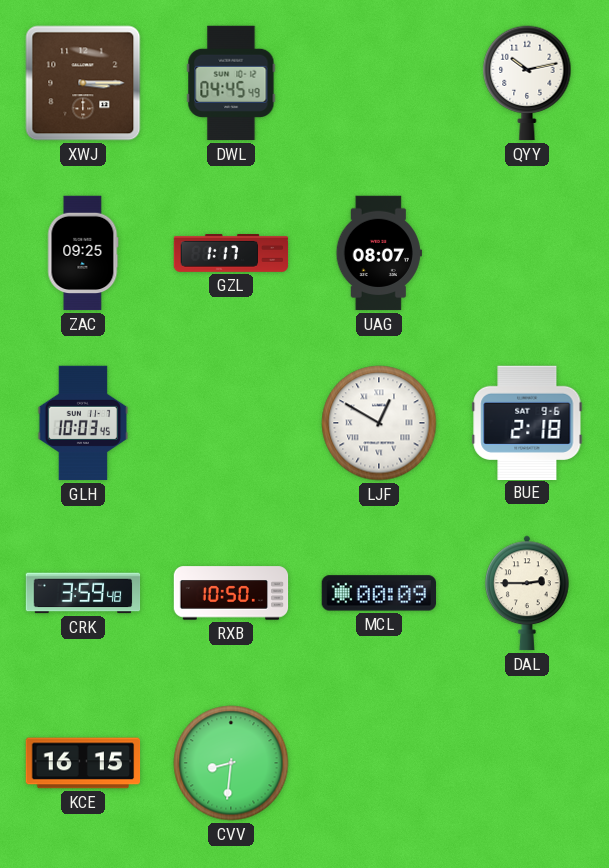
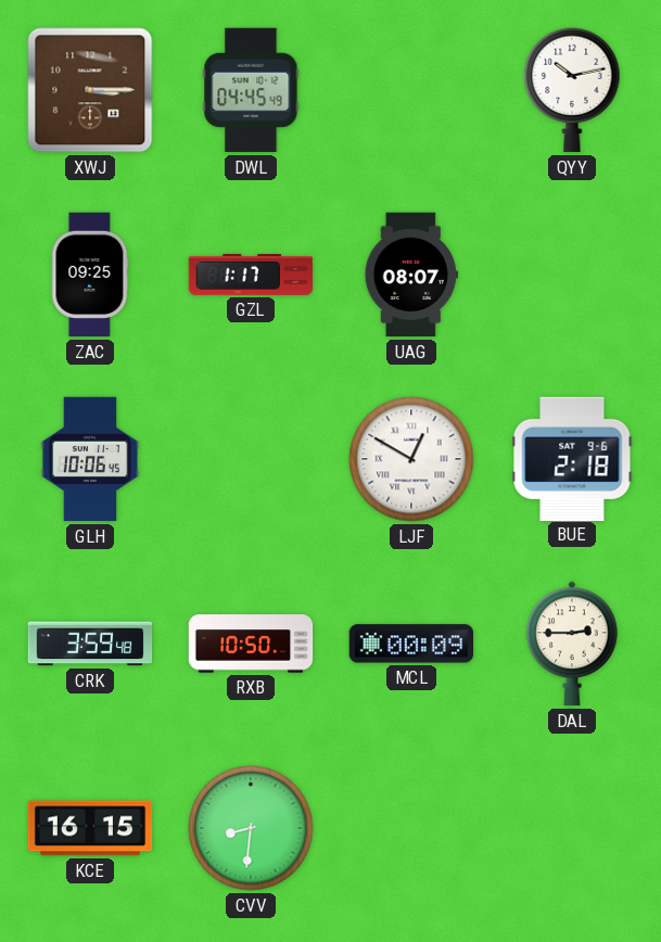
GLH: 10:03 -> 10:06
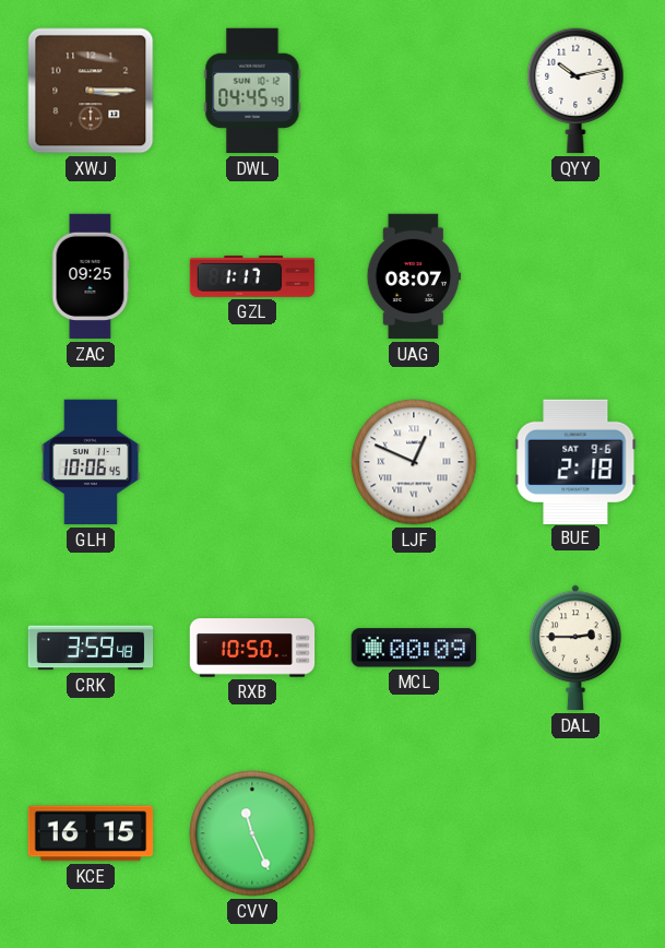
LJF: 12:50 -> 12:49
CVV: 8:31 -> 11:26
